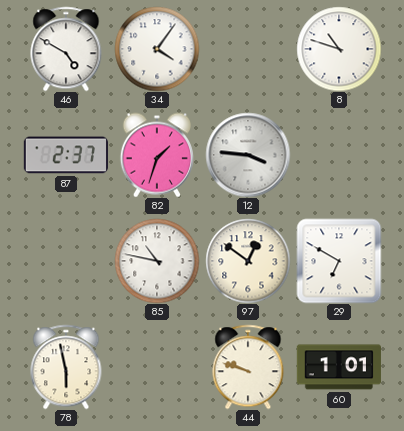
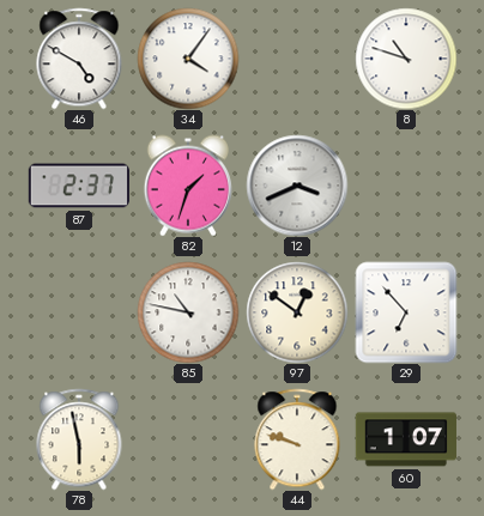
12: 3:46 -> 3:41
29: 6:50 -> 6:53
60: 1:01 -> 1:07
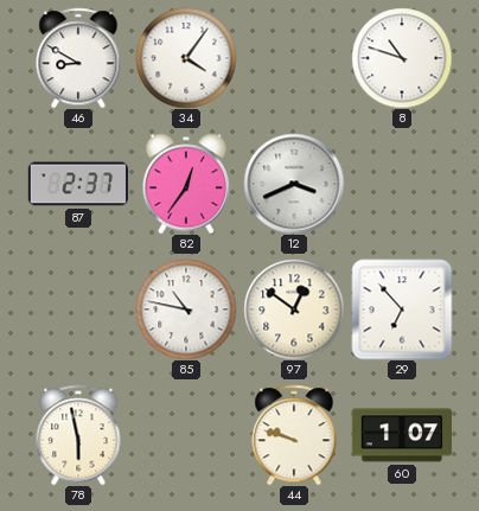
46: 4:50 -> 8:50
82: 1:33 -> 12:36
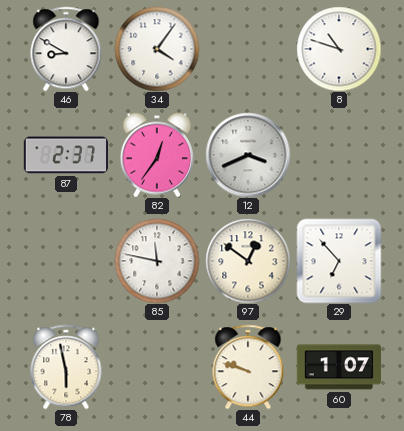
85: 10:47 -> 11:47
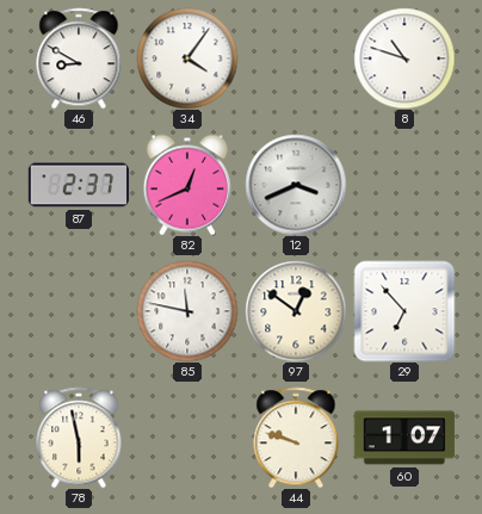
82: 12:36 -> 12:41
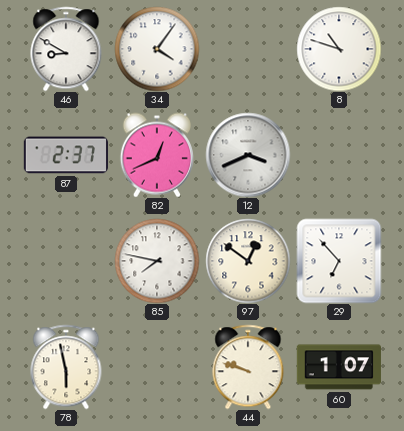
85: 11:47 -> 7:47
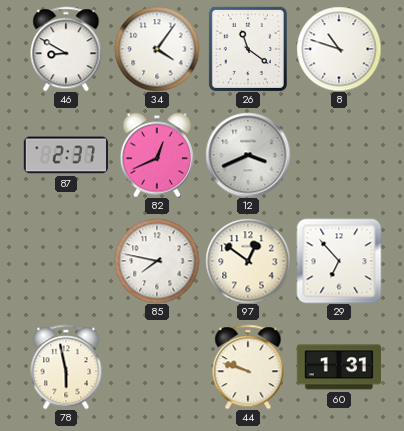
26: none -> 11:21
60: 1:07 -> 1:31
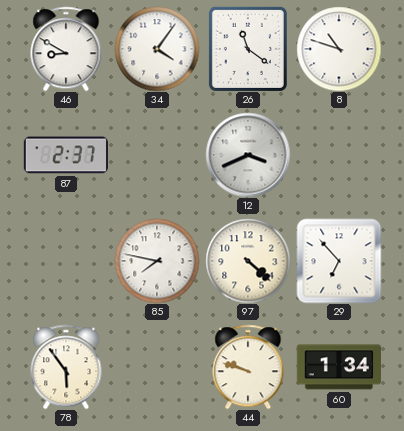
82: 12:41 -> none
97: 12:51 -> 4:22
78: 5:58 -> 5:54
60: 1:31 -> 1:34
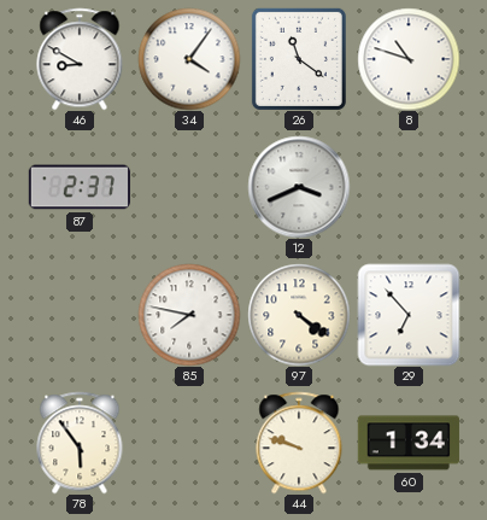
97: 4:22 -> 4:21
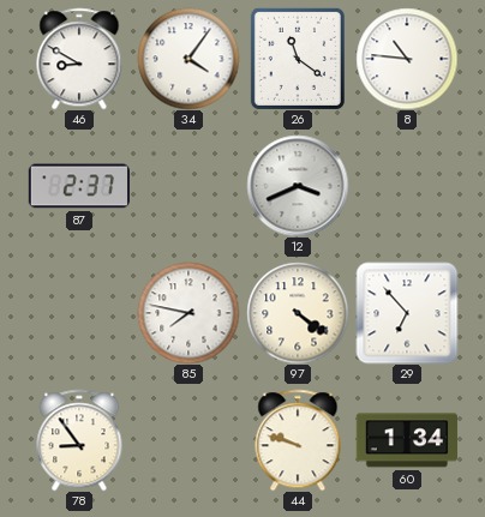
8: 10:48 -> 10:46
78: 5:54 -> 8:54
